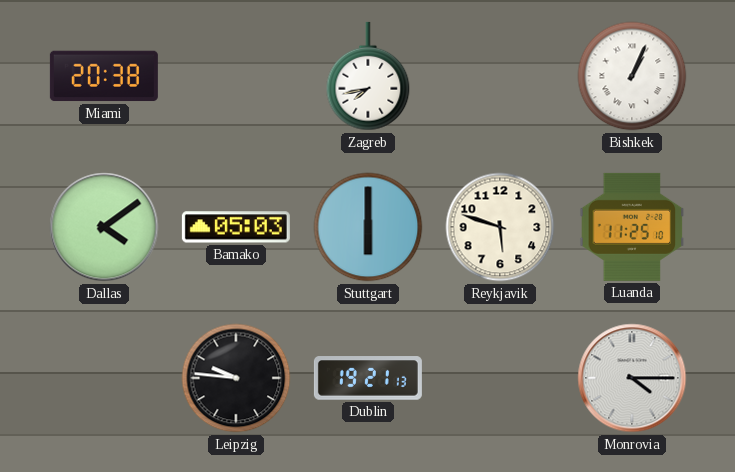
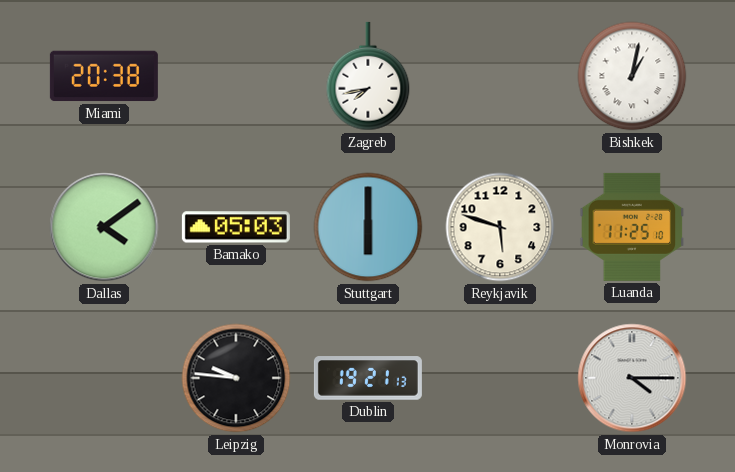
Bishkek: 1:04 -> 1:02
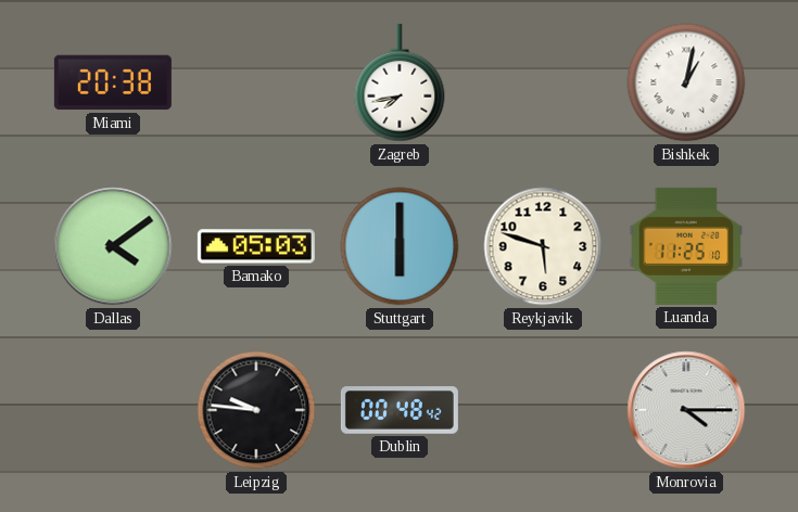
Dublin: 19:21 -> 00:48
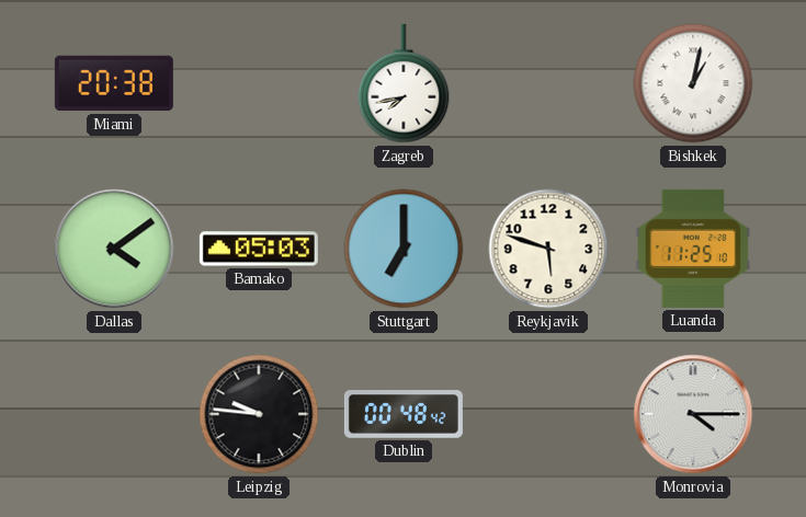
Stuttgart: 6:00 -> 7:00
